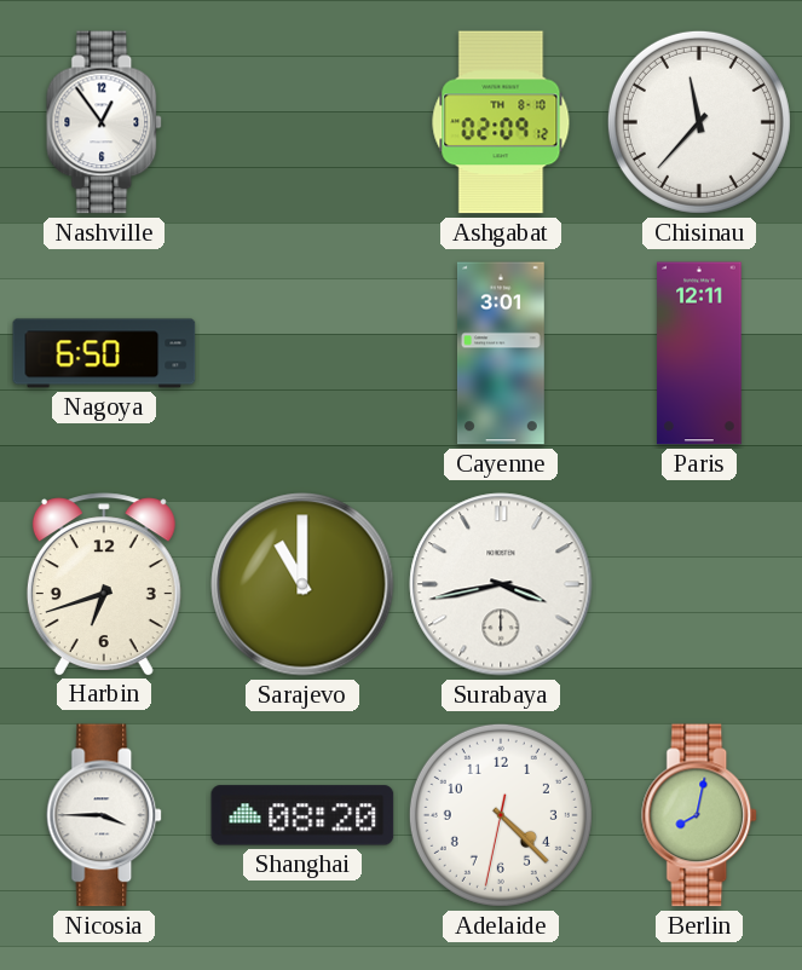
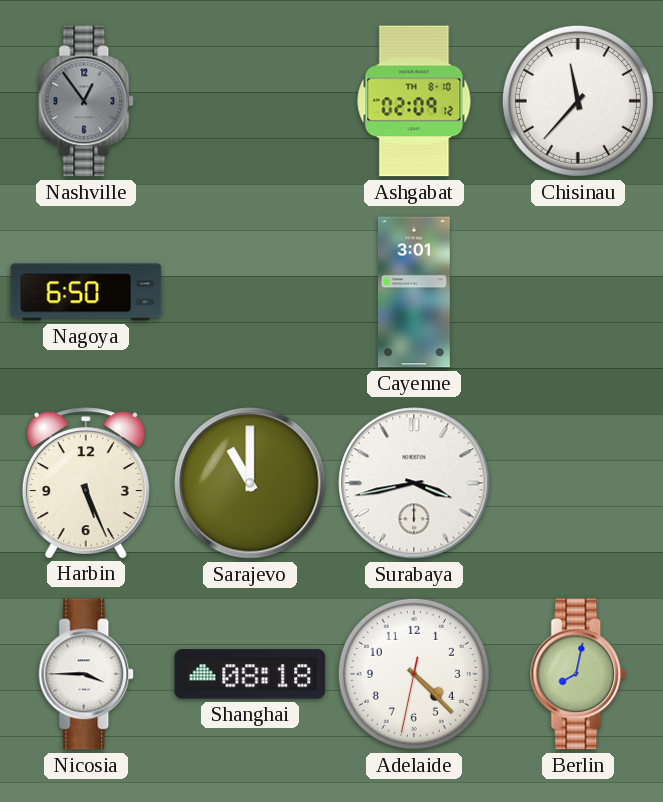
Nashville dial: white -> grey
Paris: 12:11 -> none
Harbin: 6:42 -> 5:26
Shanghai: 08:20 -> 08:18
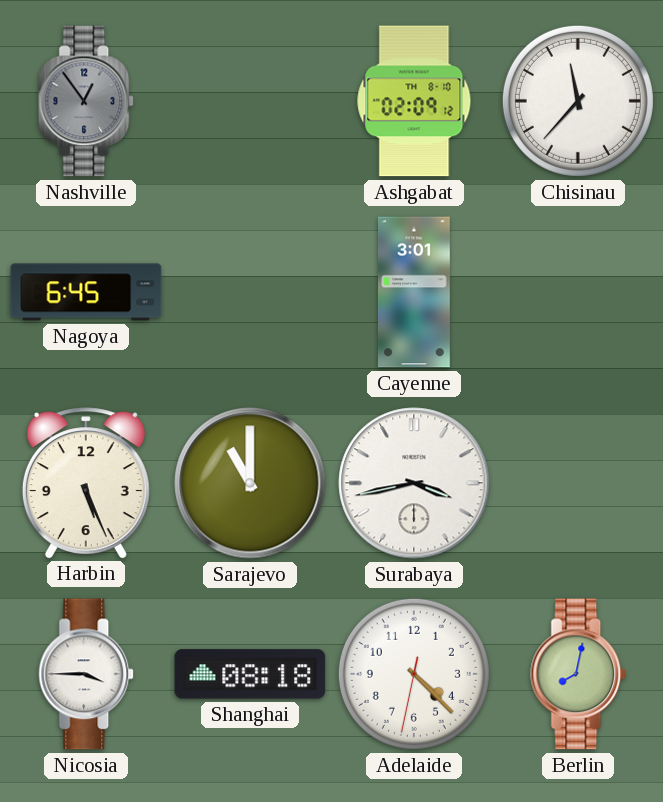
Nagoya: 6:50 -> 6:45
